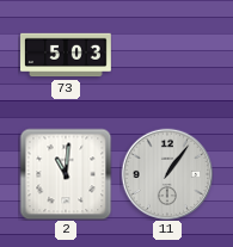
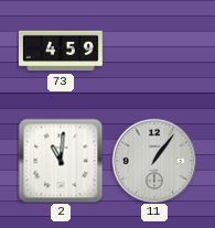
73: 5:03 -> 4:59
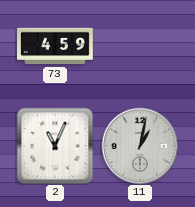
2: 11:01 -> 11:04
11: 1:06 -> 1:02
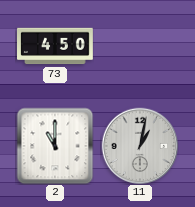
73: 4:59 -> 4:50
2: 11:04 -> 11:00
